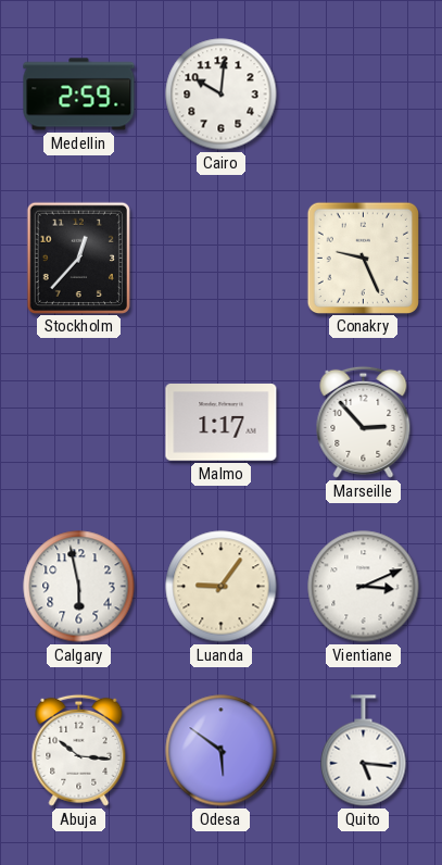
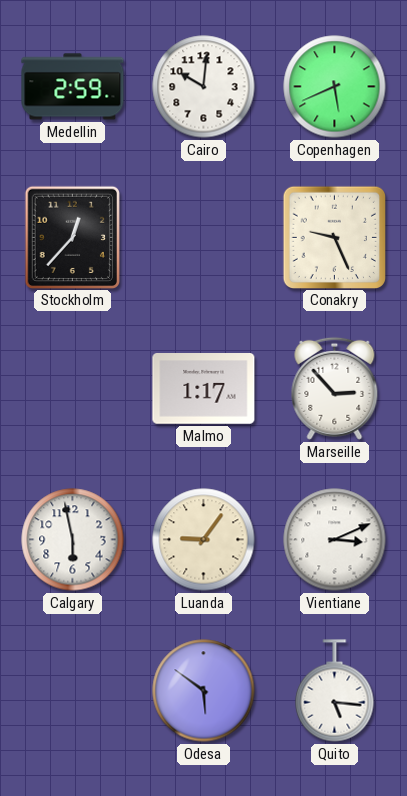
Copenhagen: none -> 5:41
Abuja: 10:16 -> none
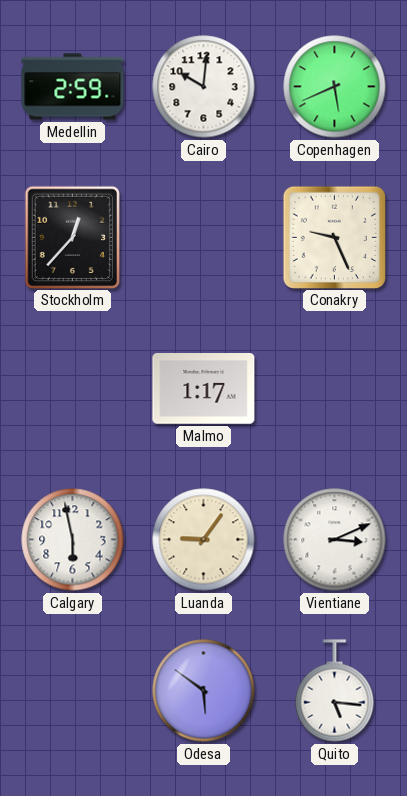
Marseille: 2:53 -> none
